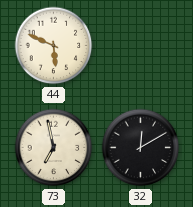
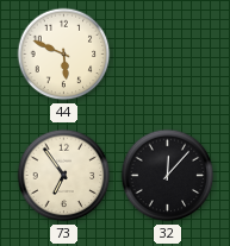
73: 6:58 -> 6:54
32: 12:10 -> 12:07
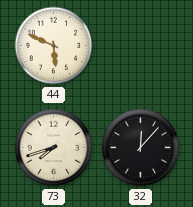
73: 6:54 -> 7:42
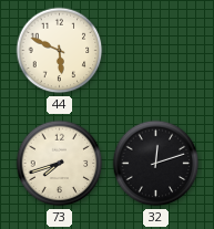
32: 12:07 -> 12:12
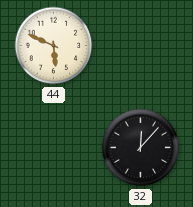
73: 7:42 -> none
32: 12:12 -> 12:07
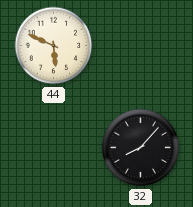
32: 12:07 -> 8:07
